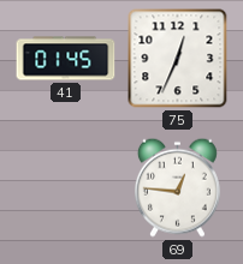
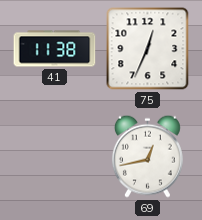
41: 01:45 -> 11:38
69: 12:46 -> 12:43
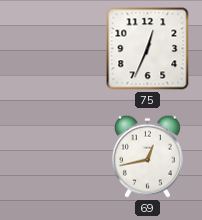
41: 11:38 -> none
